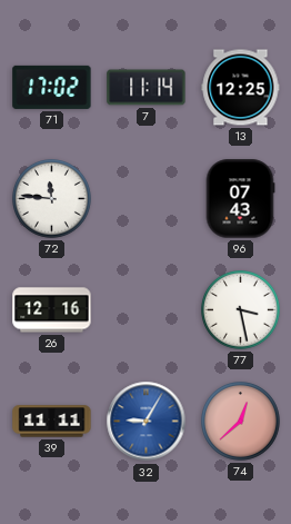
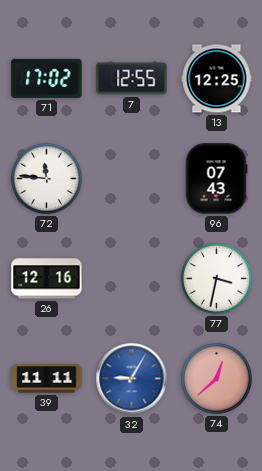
7: 11:14 -> 12:55
77: 3:28 -> 3:32
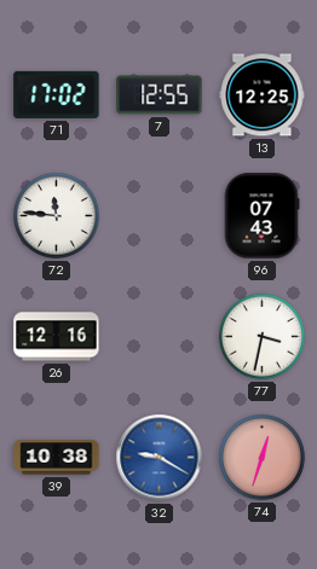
39: 11:11 -> 10:38
32: 9:05 -> 9:20
74: 12:38 -> 12:33
